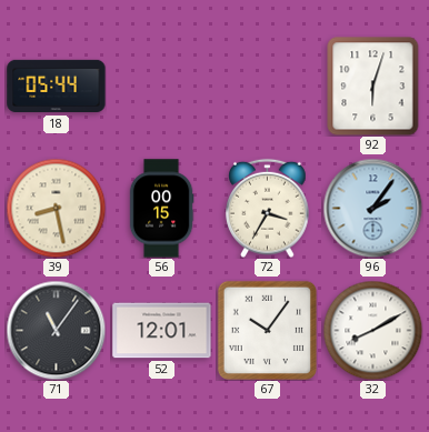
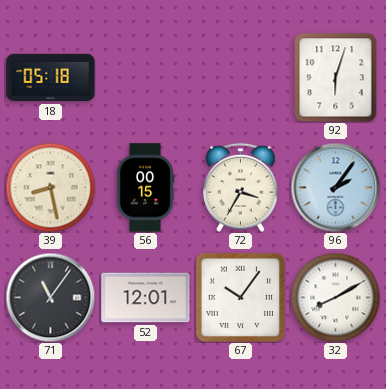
18: 05:44 -> 05:18
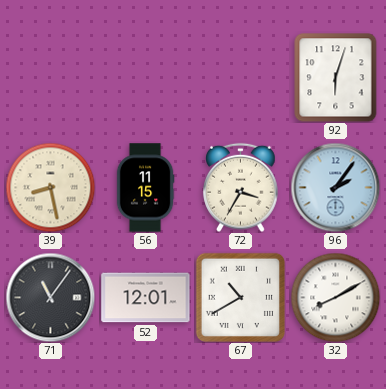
18: 05:18 -> none
56: 00:15 -> 11:15
67: 10:06 -> 10:40
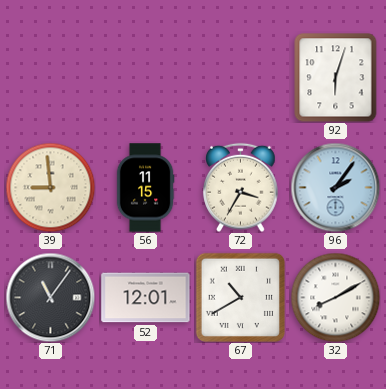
39: 8:28 -> 8:59
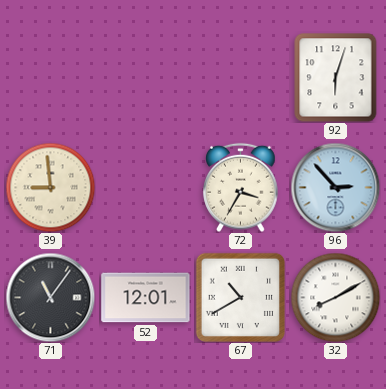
56: 11:15 -> none
96: 2:06 -> 2:53
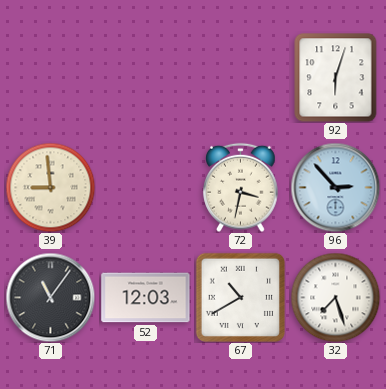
72: 3:35 -> 3:32
52: 12:01 -> 12:03
32: 8:10 -> 7:27
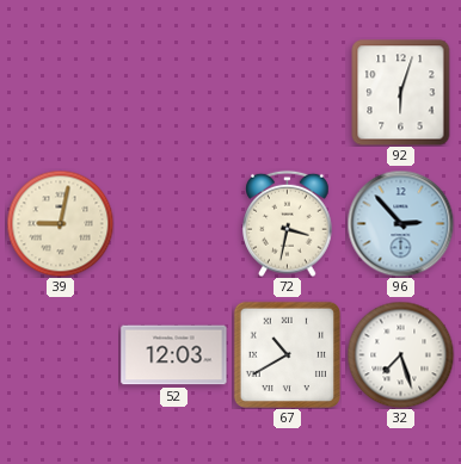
39: 8:59 -> 9:02
71: 11:06 -> none
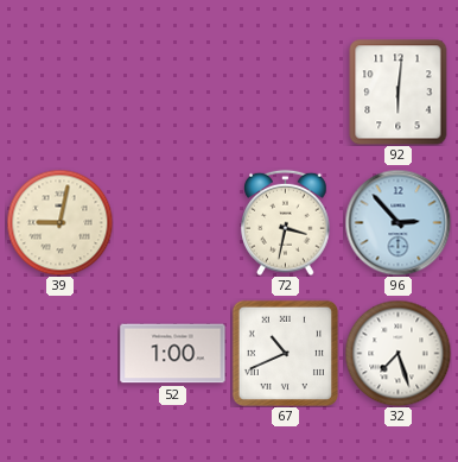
92: 6:03 -> 6:01
52: 12:03 -> 1:00
67: 10:40 -> 10:41
